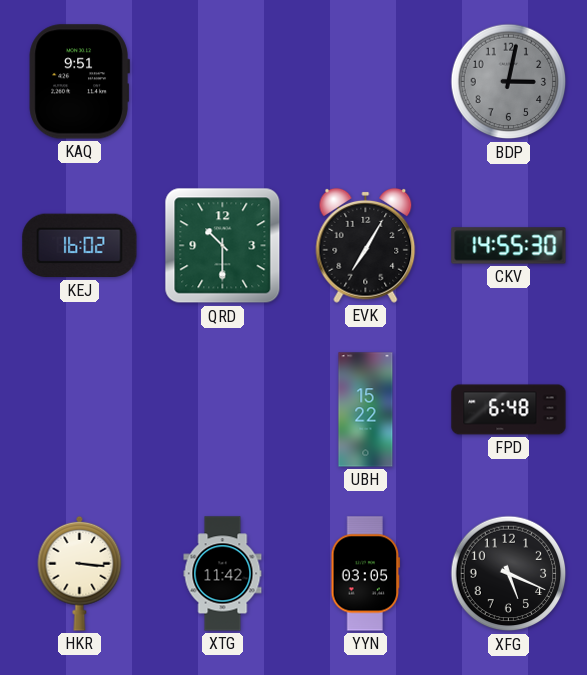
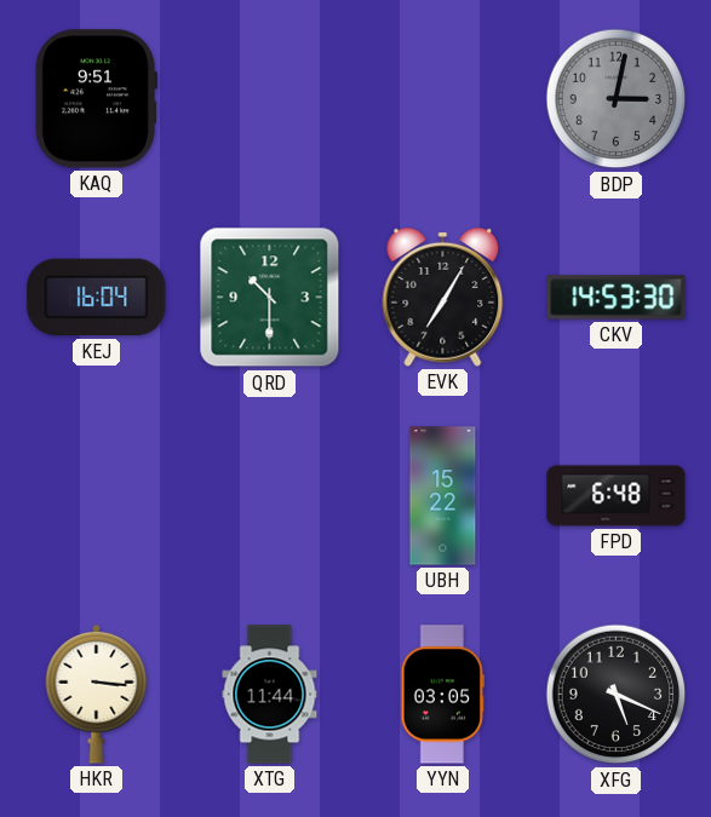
KEJ: 16:02 -> 16:04
CKV: 14:55 -> 14:53
XTG: 11:42 -> 11:44
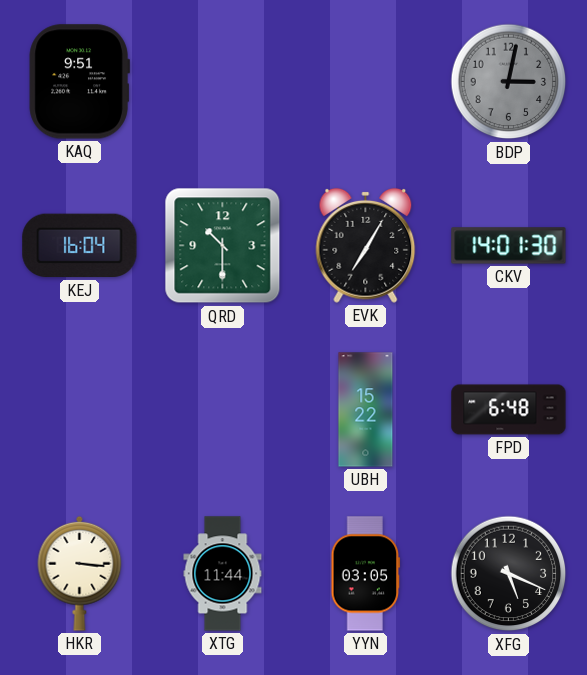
CKV: 14:53 -> 14:01
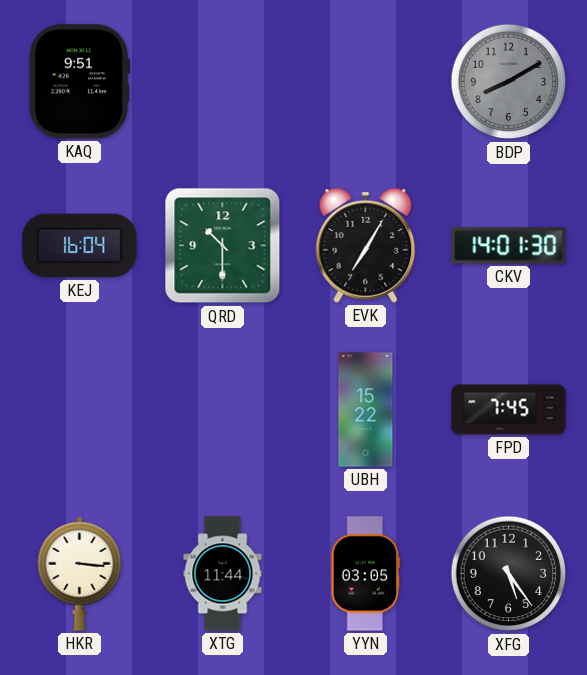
BDP: 3:02 -> 8:10
FPD: 6:48 -> 7:45
XFG: 5:19 -> 5:24
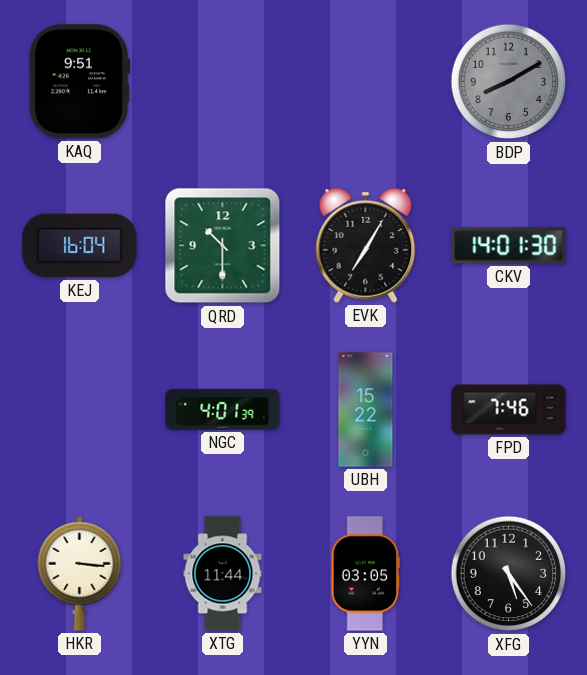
NGC: none -> 4:01
FPD: 7:45 -> 7:46
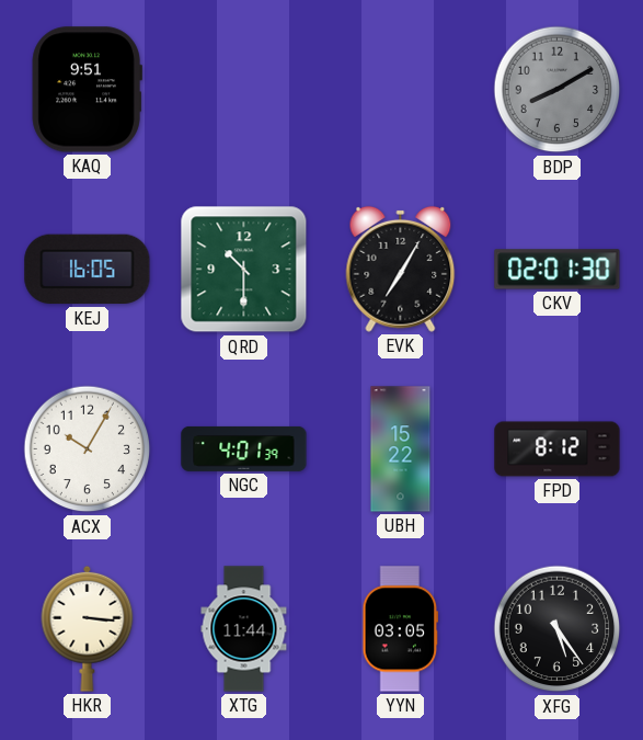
KEJ: 16:04 -> 16:05
CKV: 14:01 -> 02:01
ACX: none -> 10:05
FPD: 7:46 -> 8:12
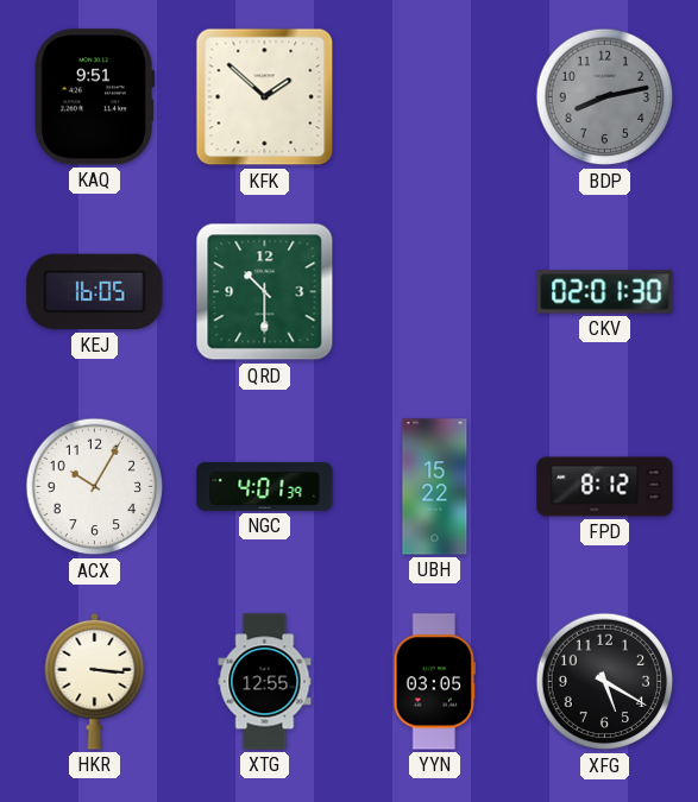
KFK: none -> 1:52
BDP: 8:10 -> 8:13
EVK: 7:05 -> none
XTG: 11:44 -> 12:55
XFG: 5:24 -> 5:20
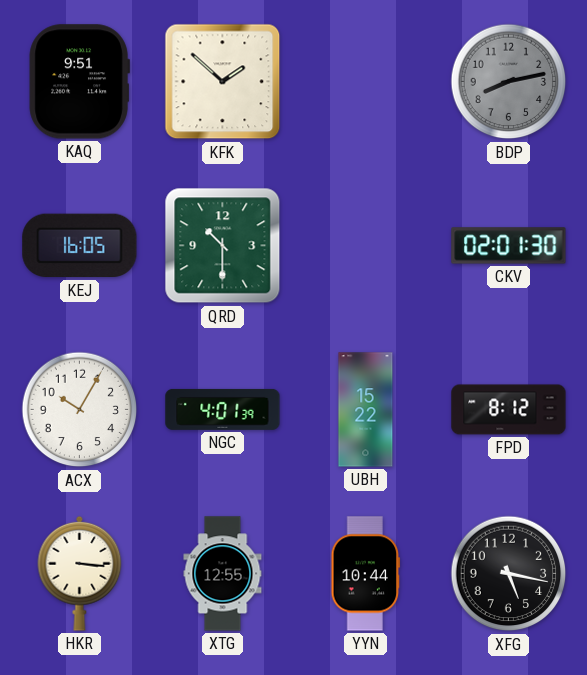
YYN: 03:05 -> 10:44
XFG: 5:20 -> 5:17
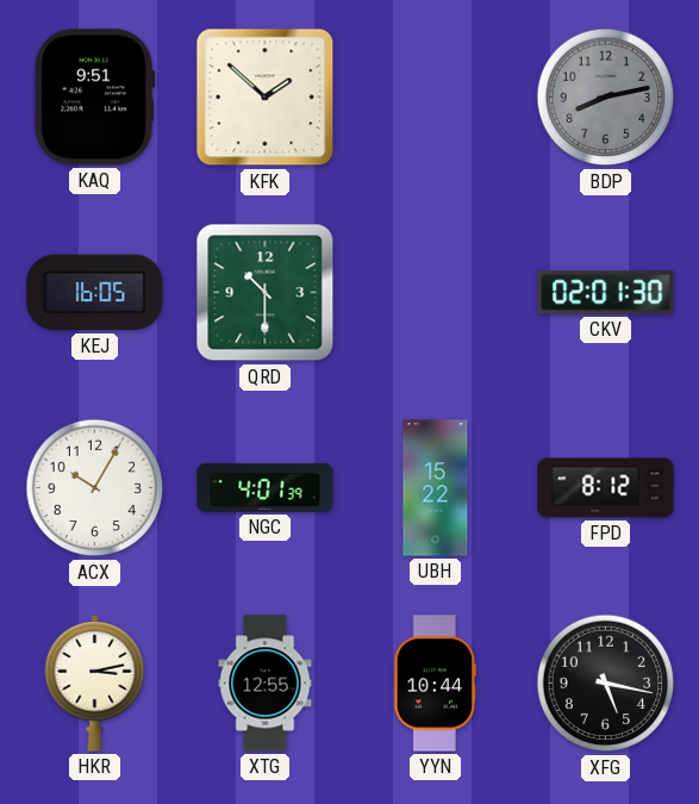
HKR: 3:16 -> 3:13
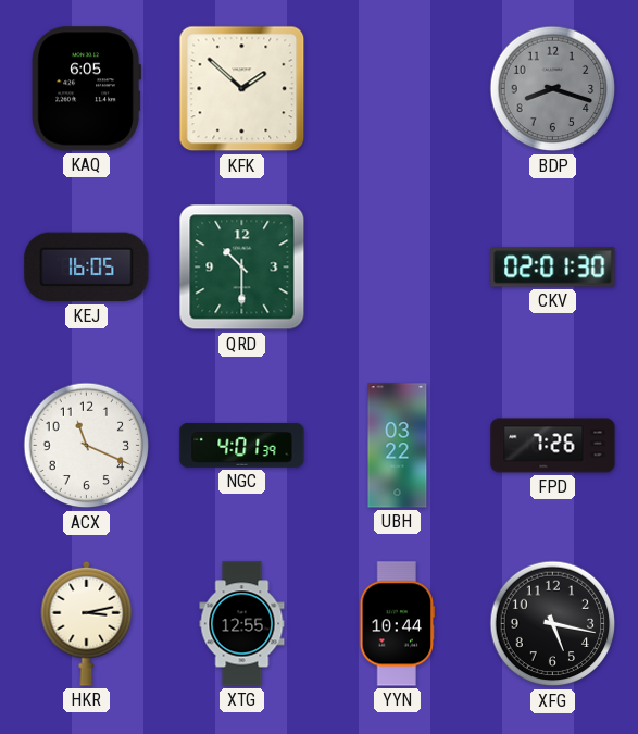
KAQ: 9:51 -> 6:05
BDP: 8:13 -> 8:18
ACX: 10:05 -> 11:19
UBH: 15:22 -> 03:22
FPD: 8:12 -> 7:26
